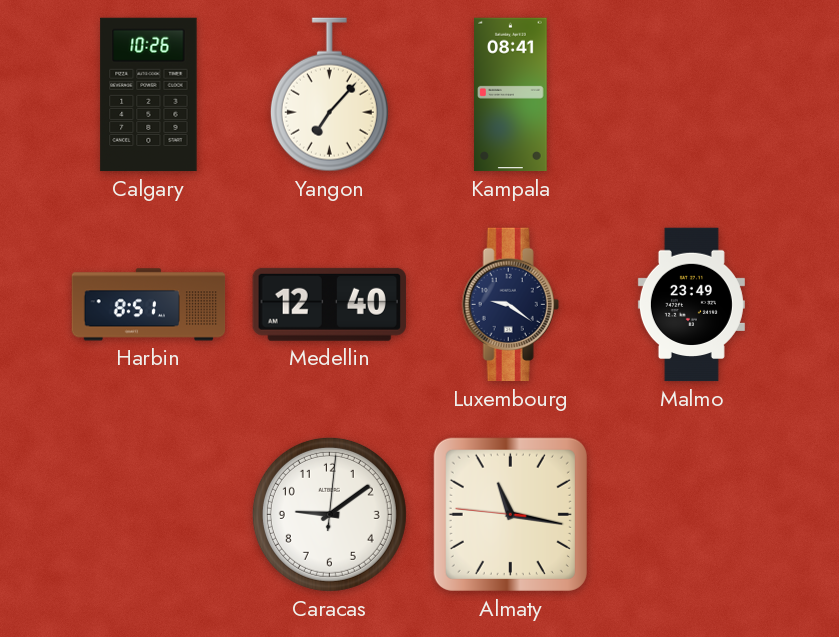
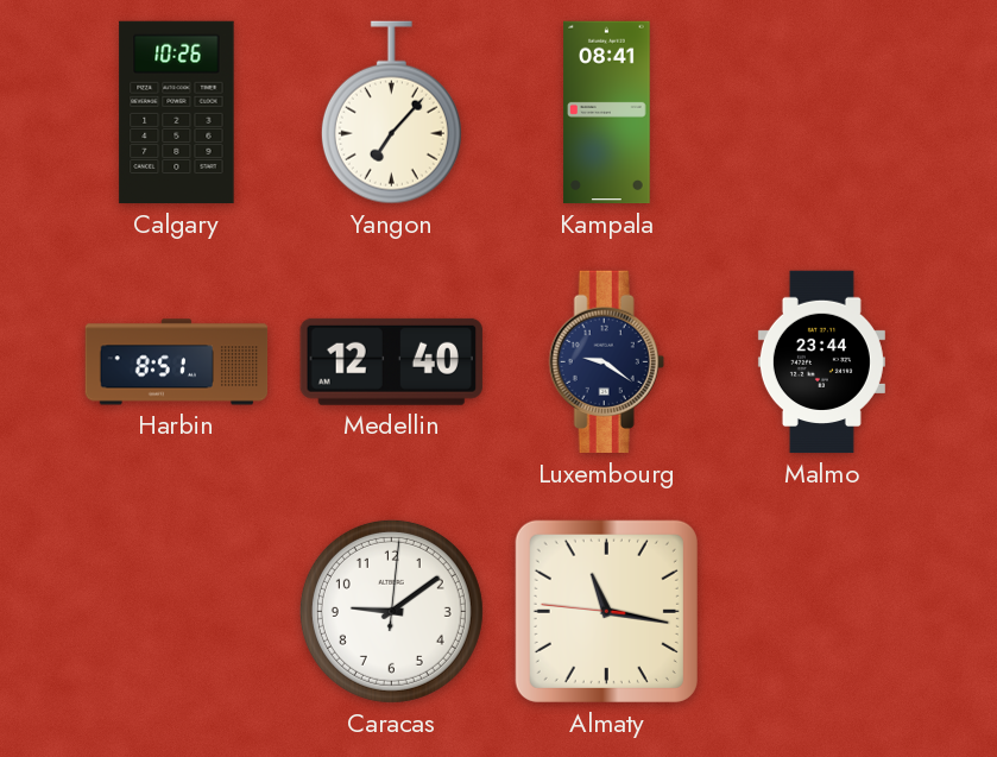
Malmo: 23:49 -> 23:44
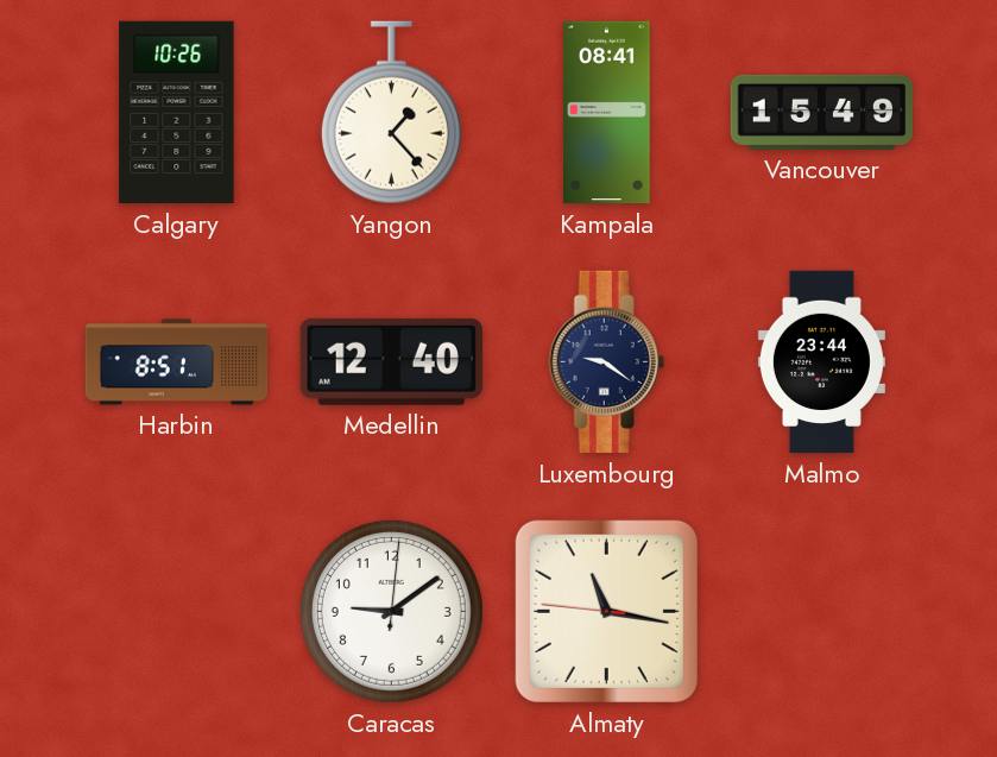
Yangon: 7:07 -> 1:23
Vancouver: none -> 15:49
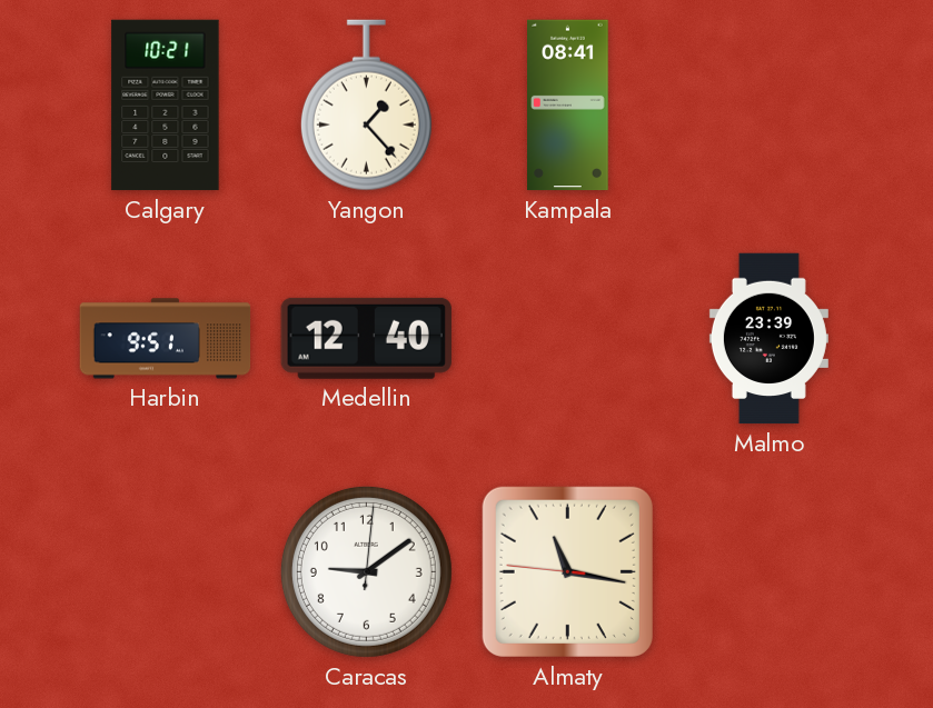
Calgary: 10:26 -> 10:21
Vancouver: 15:49 -> none
Harbin: 8:51 -> 9:51
Luxembourg: 9:21 -> none
Malmo: 23:44 -> 23:39
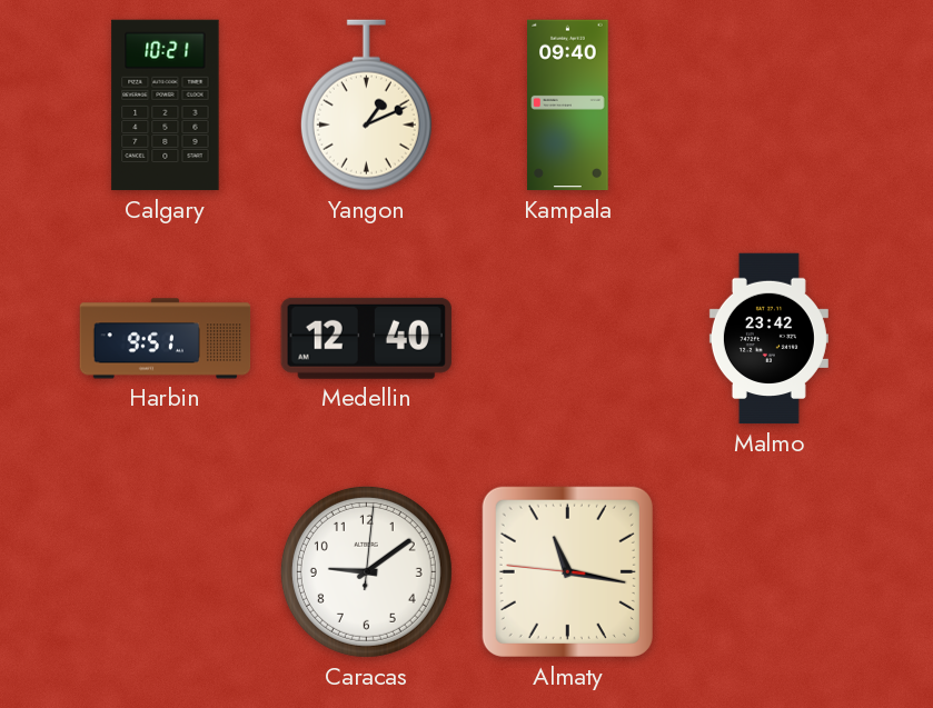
Yangon: 1:23 -> 1:11
Kampala: 08:41 -> 09:40
Malmo: 23:39 -> 23:42
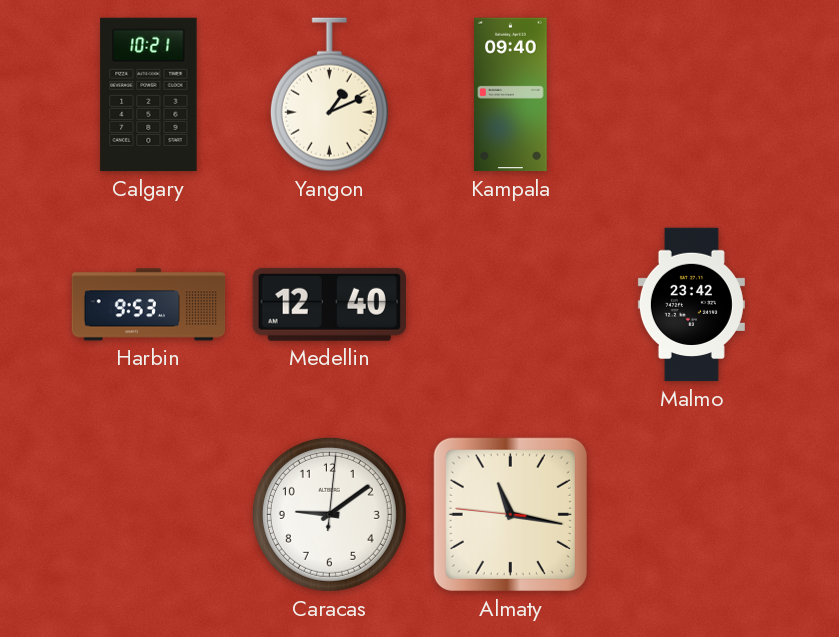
Harbin: 9:51 -> 9:53
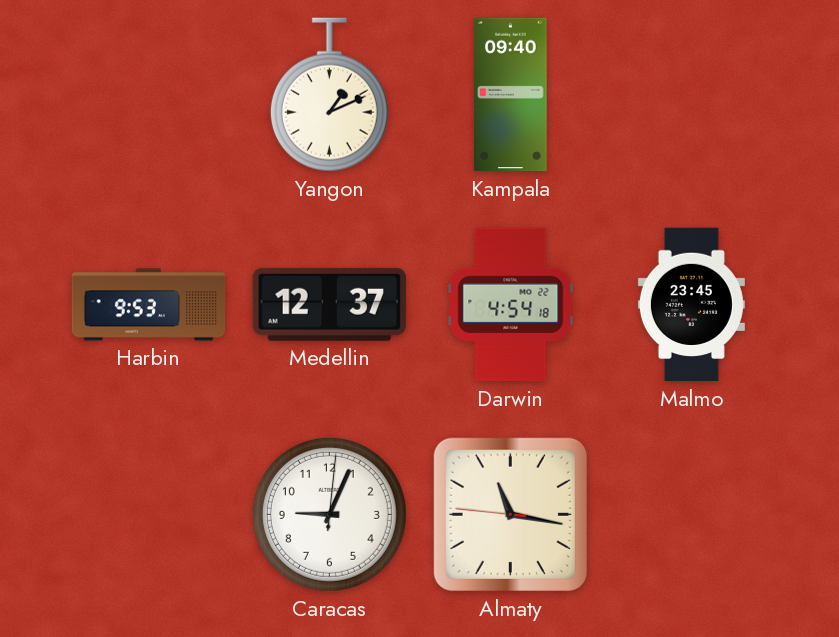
Calgary: 10:21 -> none
Medellin: 12:40 -> 12:37
Darwin: none -> 4:54
Malmo: 23:42 -> 23:45
Caracas: 9:09 -> 9:04
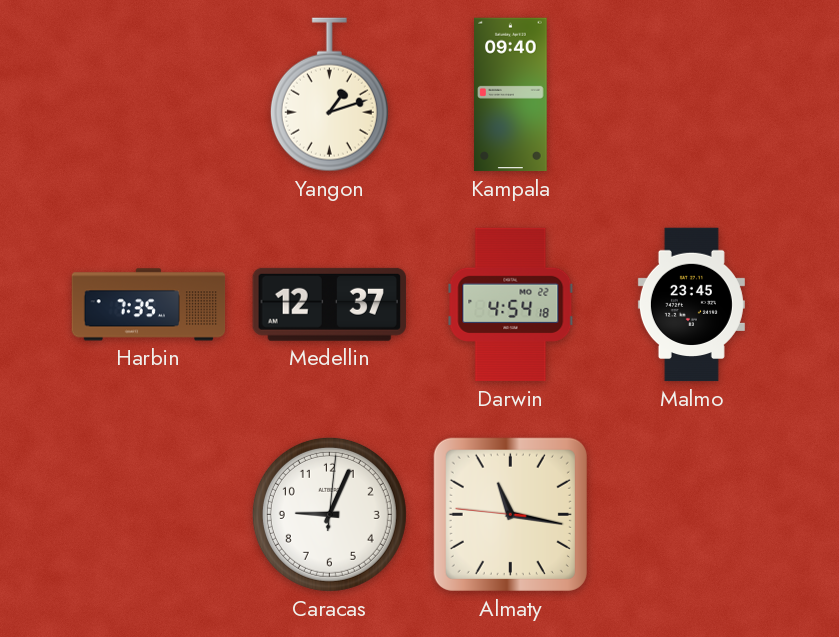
Yangon: 1:11 -> 1:12
Harbin: 9:53 -> 7:35
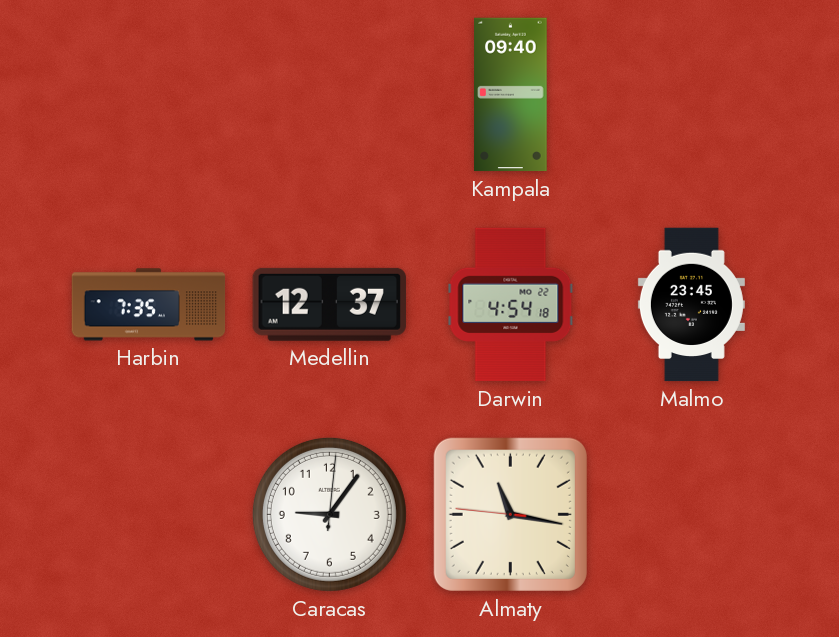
Yangon: 1:12 -> none
Caracas: 9:04 -> 9:06
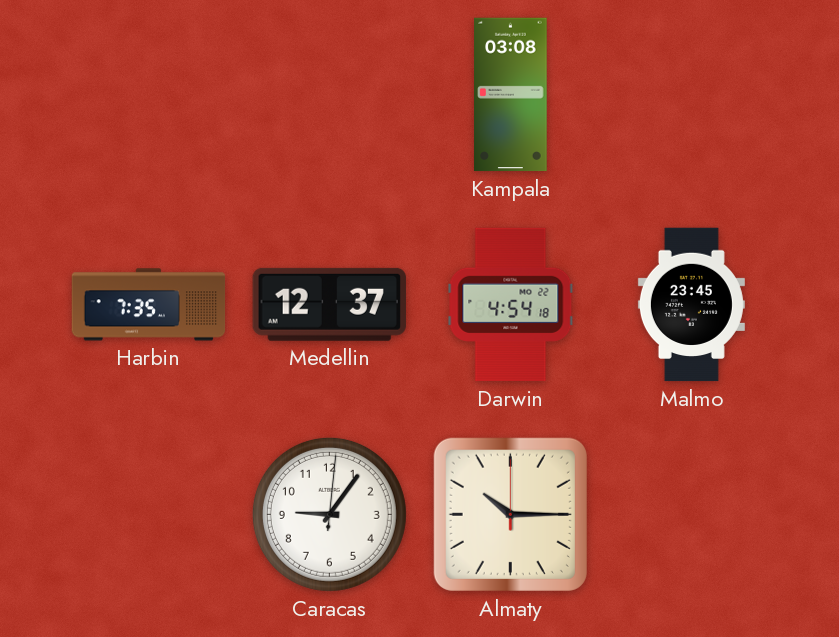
Kampala: 09:40 -> 03:08
Almaty: 11:16 -> 10:15
